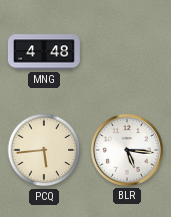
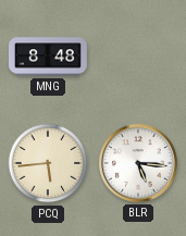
MNG: 4:48 -> 8:48
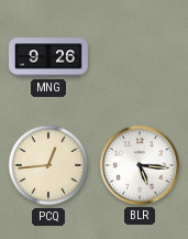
MNG: 8:48 -> 9:26
PCQ: 5:44 -> 12:44
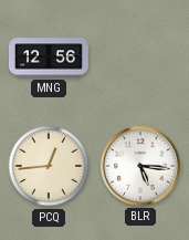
MNG: 9:26 -> 12:56
